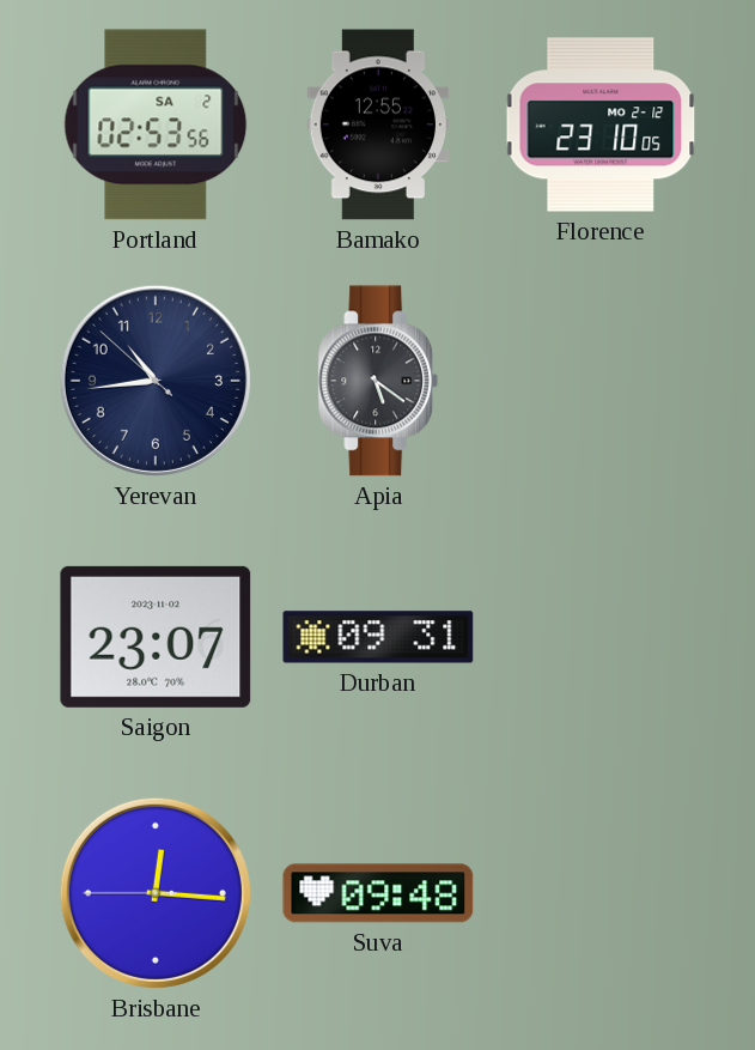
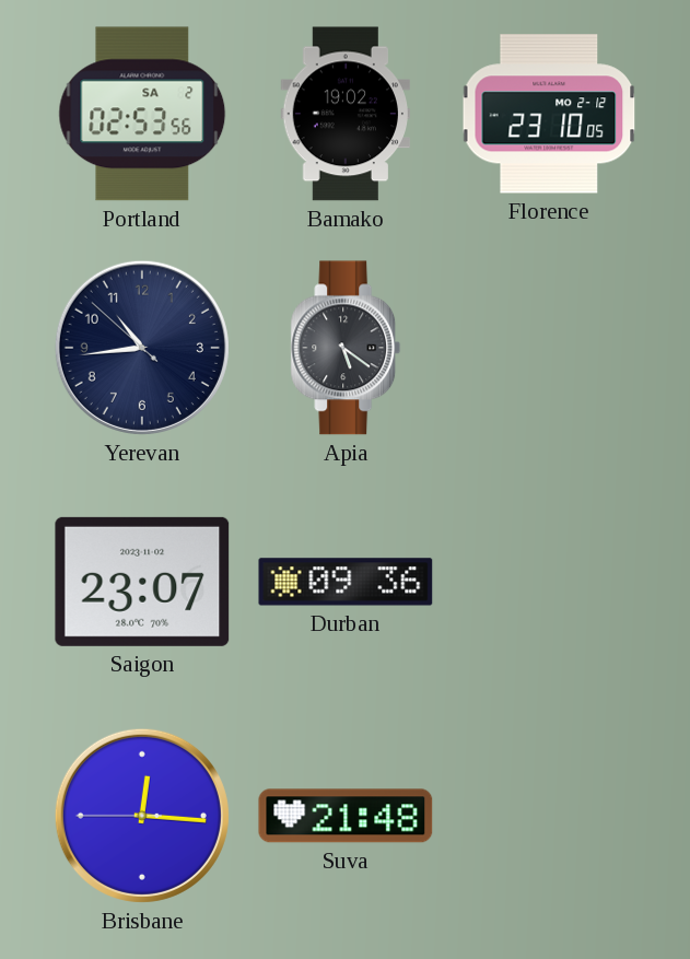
Bamako: 12:55 -> 19:02
Durban: 09:31 -> 09:36
Suva: 09:48 -> 21:48
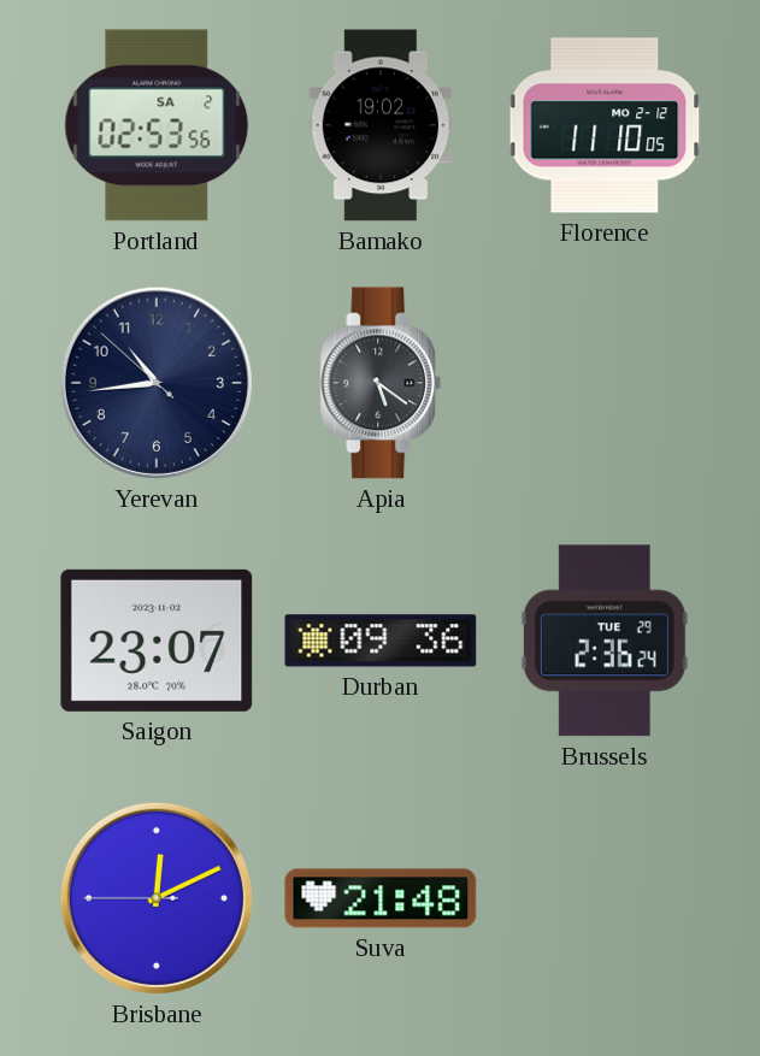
Florence: 23:10 -> 11:10
Brussels: none -> 2:36
Brisbane: 12:15 -> 12:10
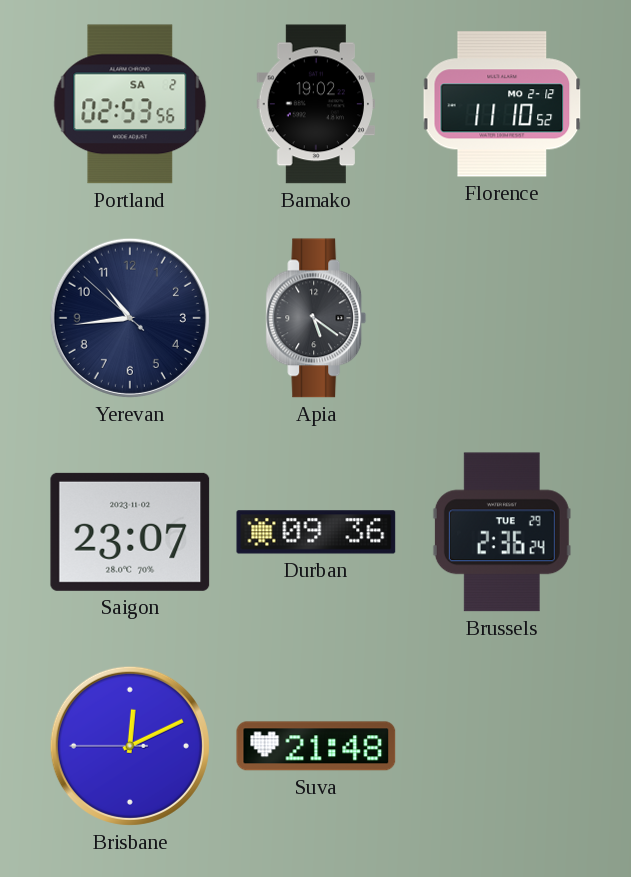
Florence: 11:10:05 -> 11:10:52
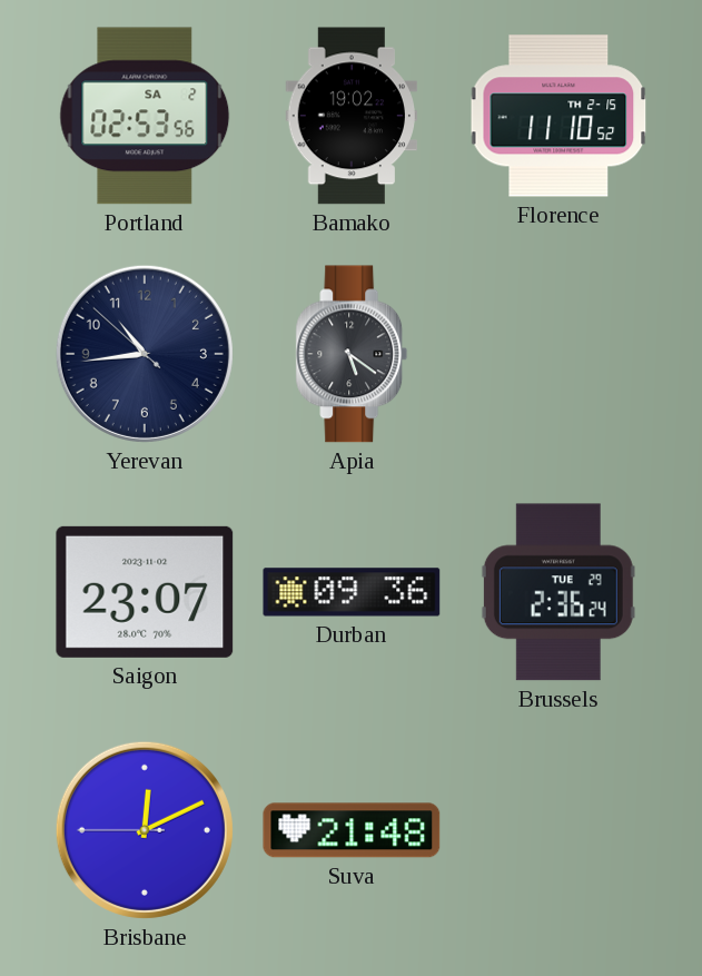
Florence date: MO 2-12 -> TH 2-15
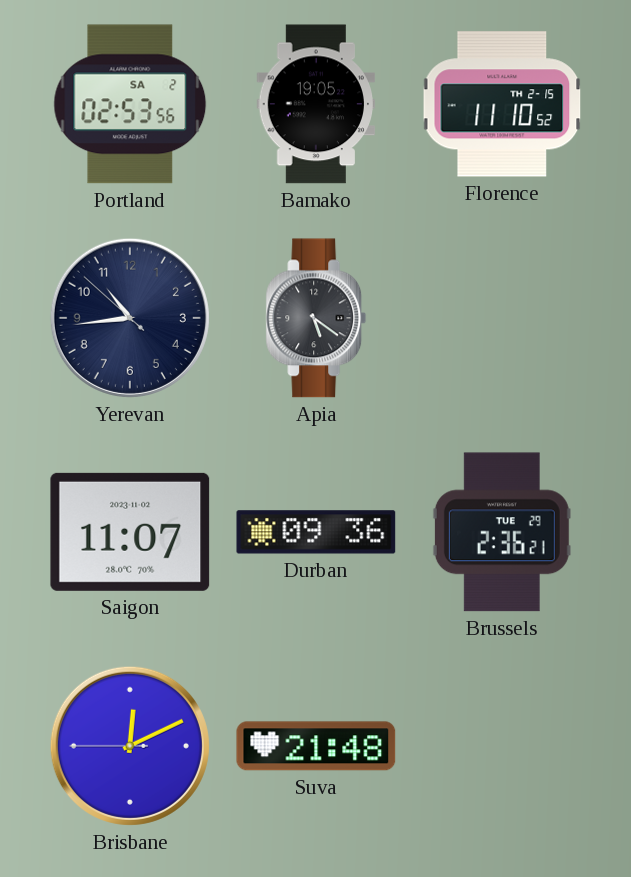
Bamako: 19:02 -> 19:05
Saigon: 23:07 -> 11:07
Brussels: 2:36:24 -> 2:36:21
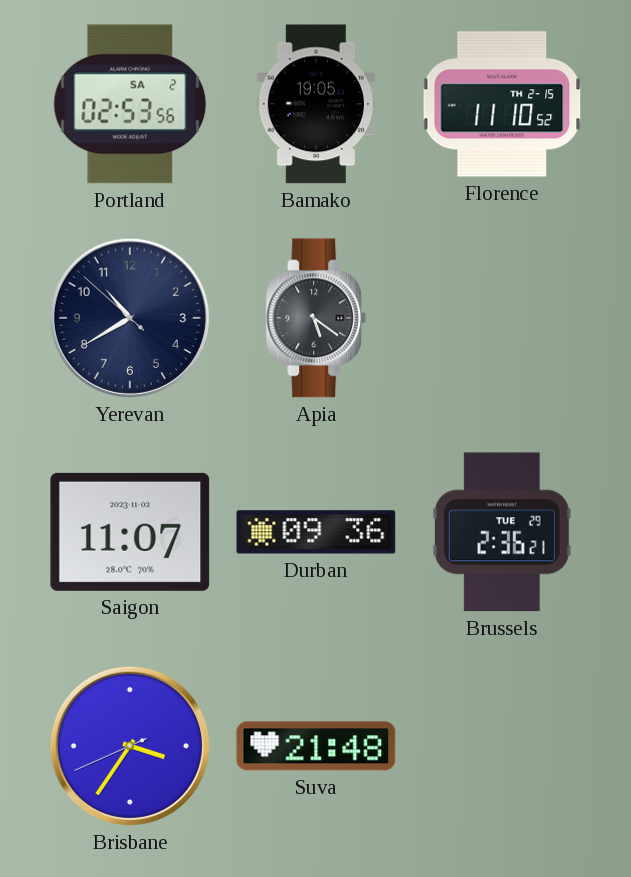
Yerevan: 10:43 -> 10:39
Brisbane: 12:10 -> 3:35
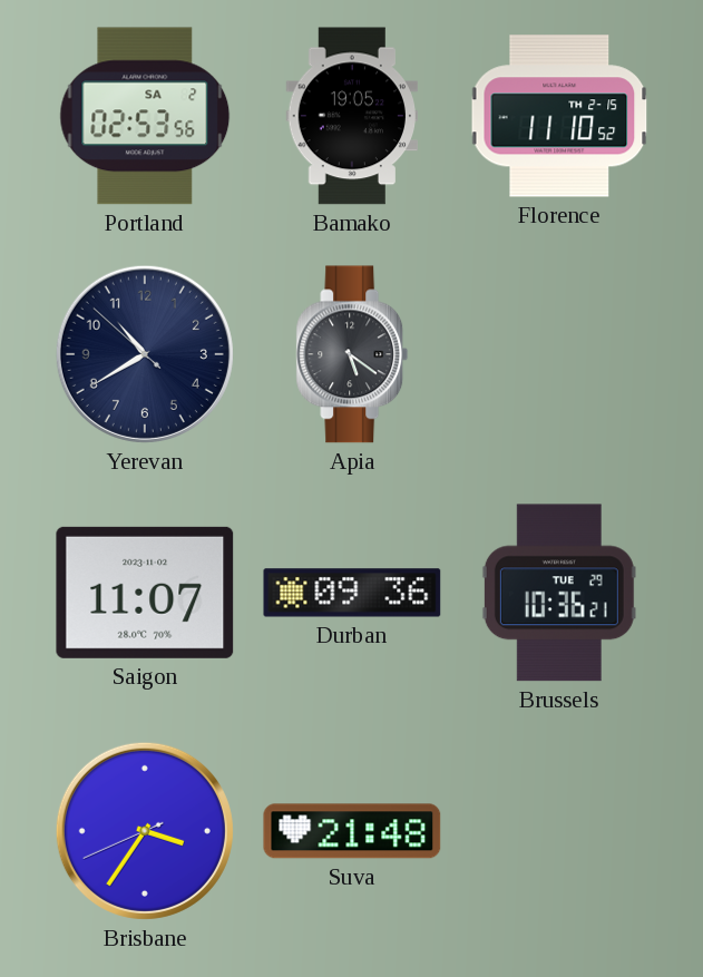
Brussels: 2:36 -> 10:36
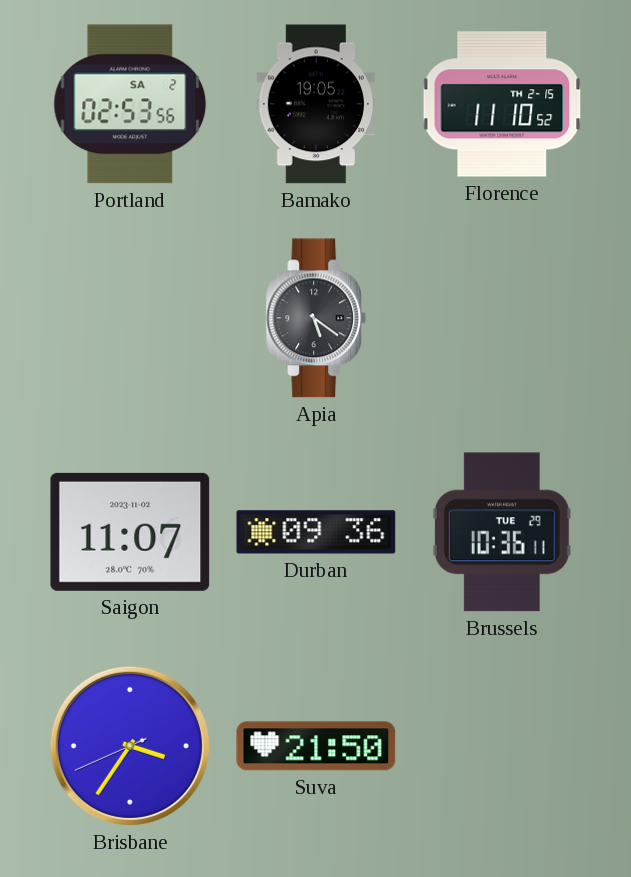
Yerevan: 10:39 -> none
Brussels: 10:36:21 -> 10:36:11
Suva: 21:48 -> 21:50
